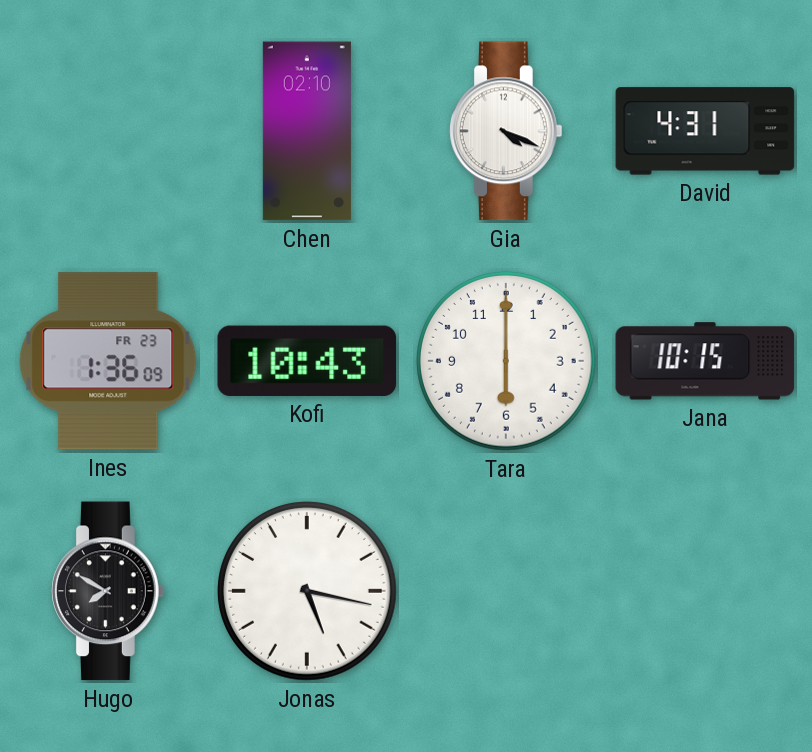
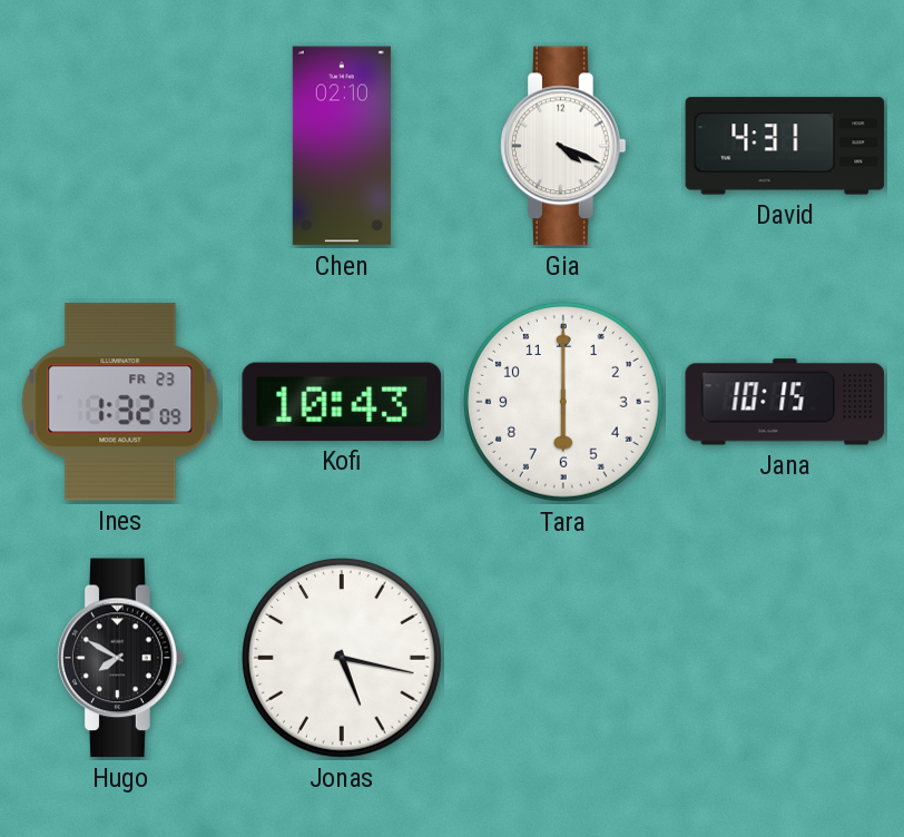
Ines: 1:36 -> 1:32
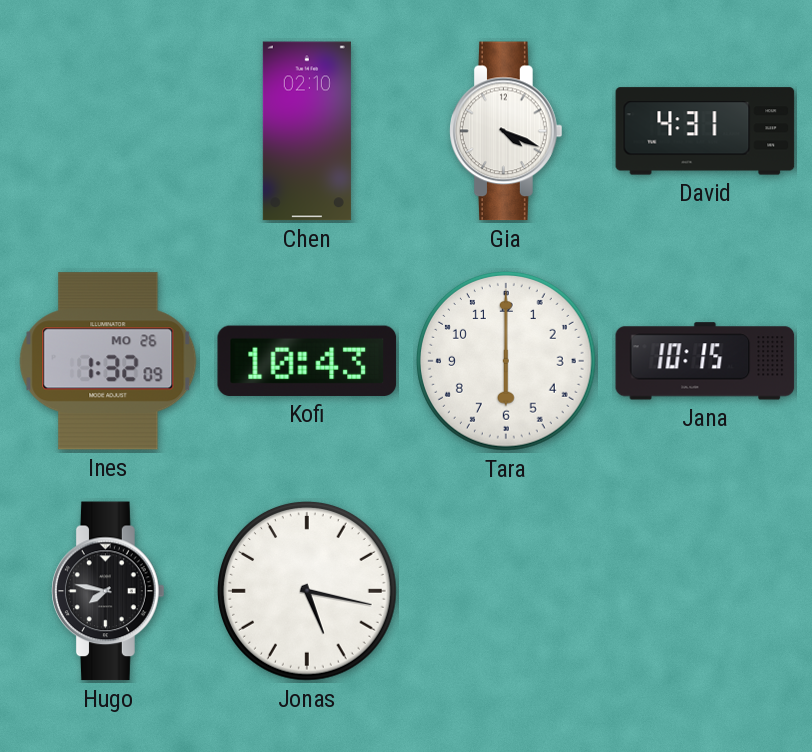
Ines date: FR 23 -> MO 26
Hugo: 7:50 -> 7:47
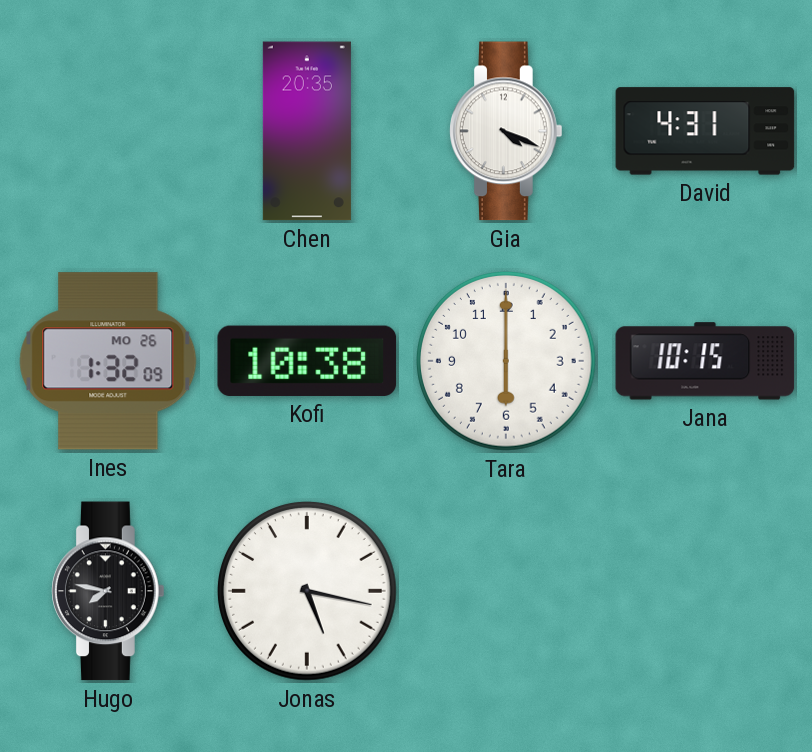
Chen: 02:10 -> 20:35
Kofi: 10:43 -> 10:38
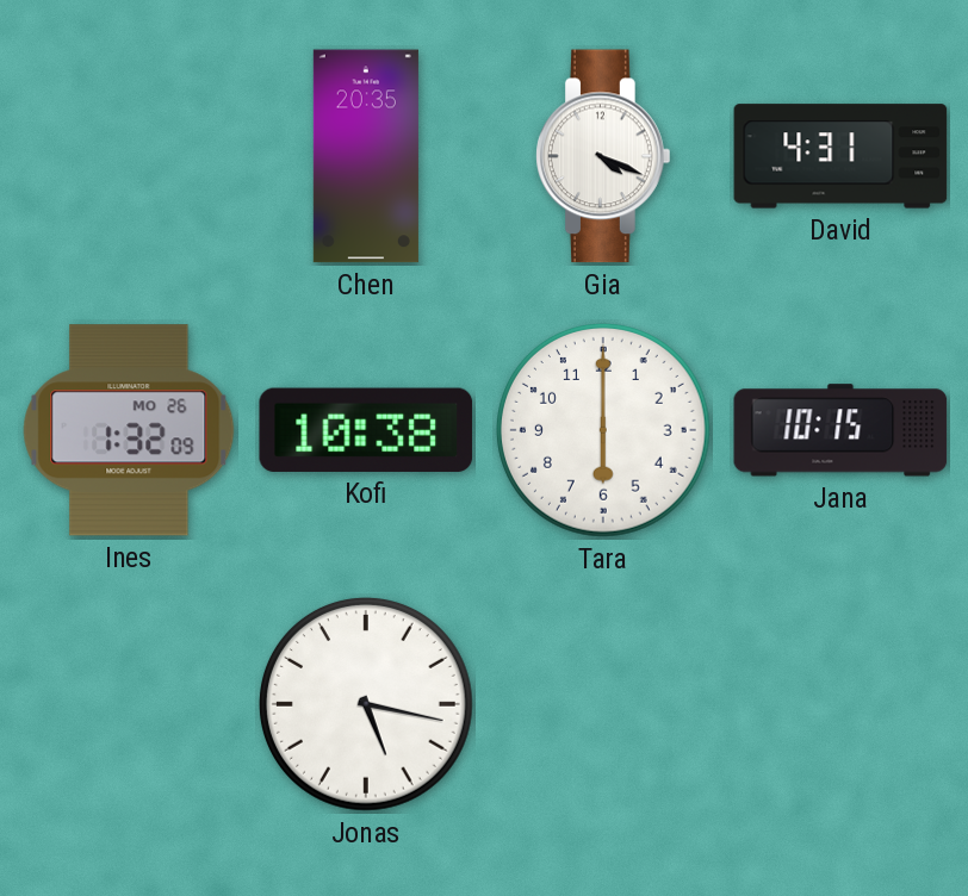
Hugo: 7:47 -> none
